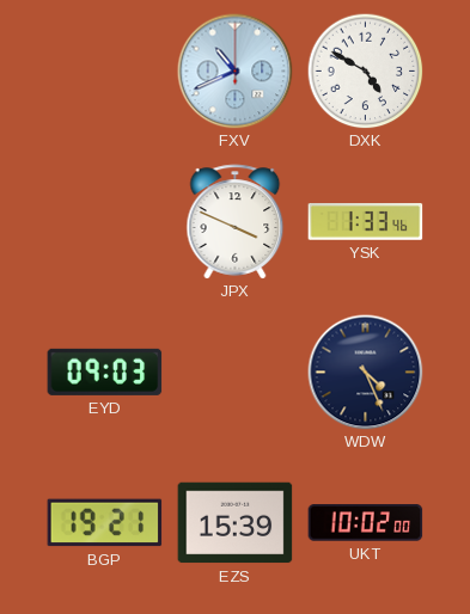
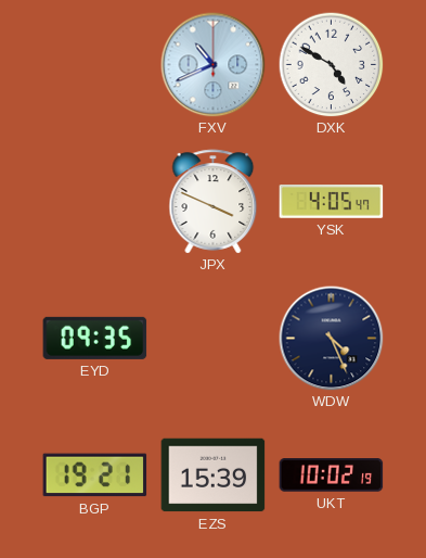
YSK: 1:33 -> 4:05
EYD: 09:03 -> 09:35
UKT: 10:02:00 -> 10:02:19
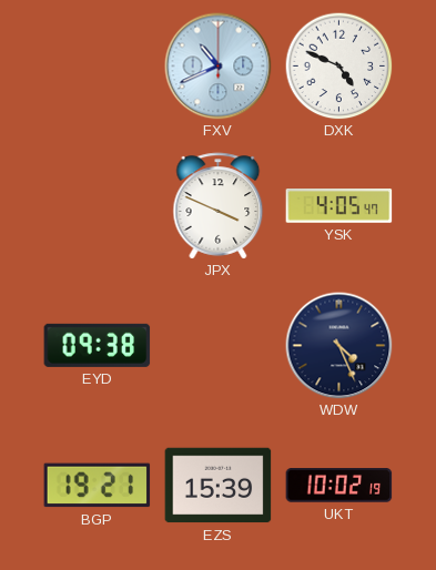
DXK: 4:50 -> 4:49
EYD: 09:35 -> 09:38
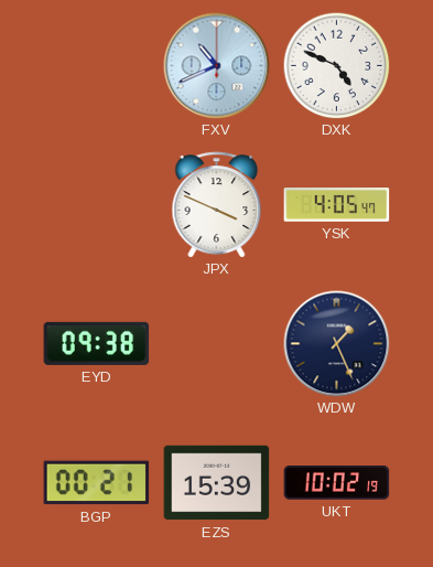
WDW: 4:26 -> 1:26
BGP: 19:21 -> 00:21
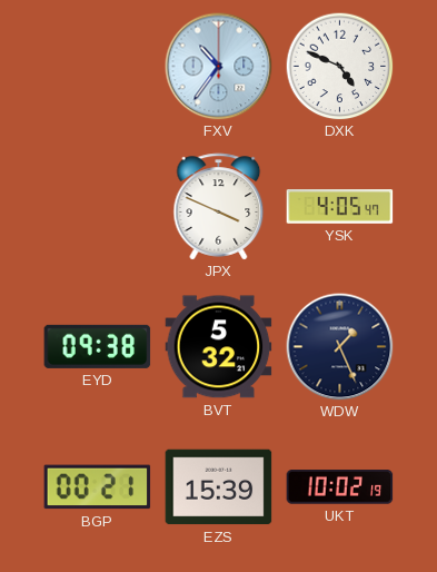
FXV: 10:41 -> 10:36
BVT: none -> 5:32
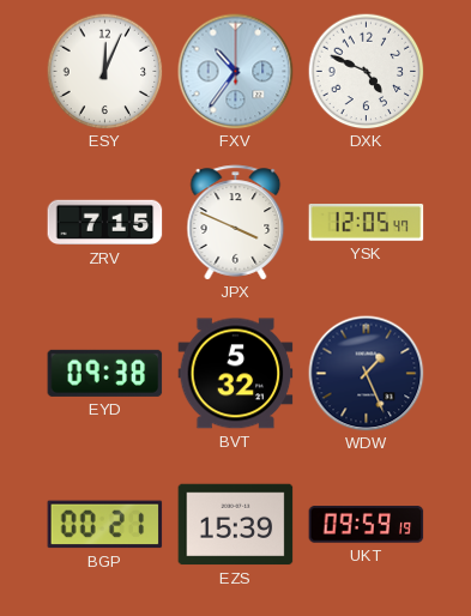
ESY: none -> 12:04
ZRV: none -> 7:15
YSK: 4:05 -> 12:05
UKT: 10:02 -> 09:59
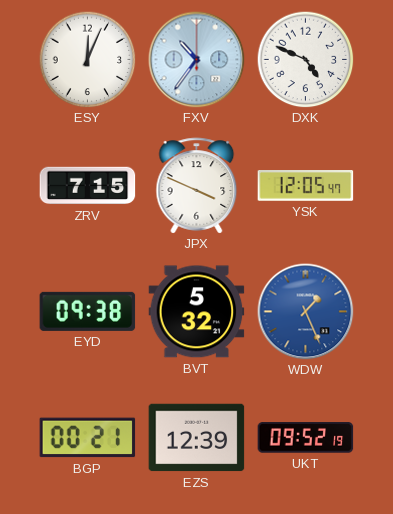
WDW dial: navy -> blue
EZS: 15:39 -> 12:39
UKT: 09:59 -> 09:52
